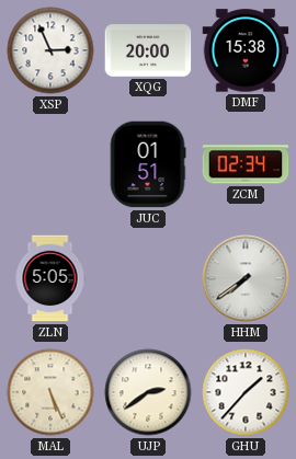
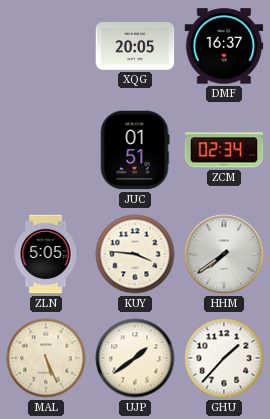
XSP: 2:56 -> none
XQG: 20:00 -> 20:05
DMF: 15:38 -> 16:37
KUY: none -> 3:46
UJP: 2:39 -> 1:39
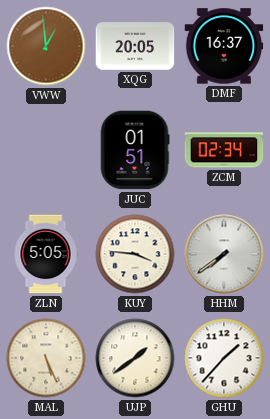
VWW: none -> 12:59
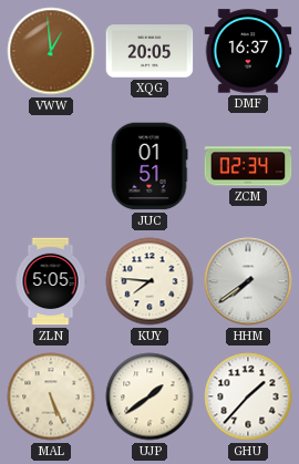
KUY: 3:46 -> 7:46
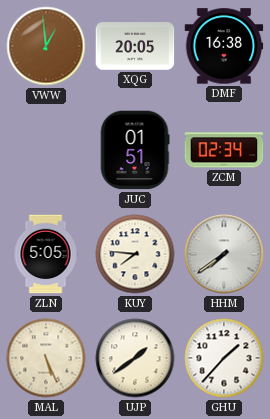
DMF: 16:37 -> 16:38
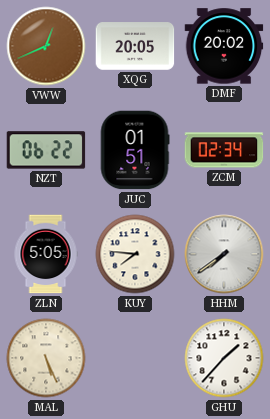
VWW: 12:59 -> 12:41
DMF: 16:38 -> 20:02
NZT: none -> 06:22
UJP: 1:39 -> none
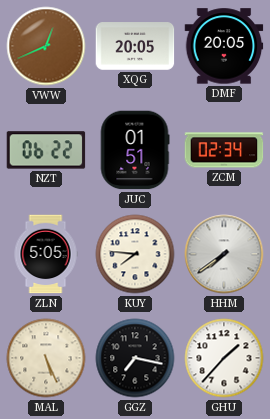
DMF: 20:02 -> 20:05
GGZ: none -> 7:17
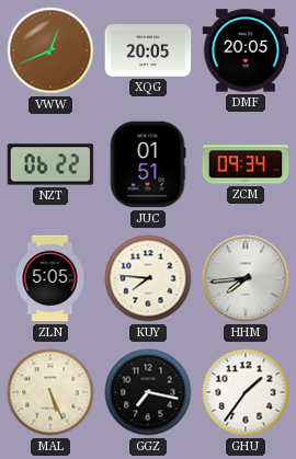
ZCM: 02:34 -> 09:34
HHM: 7:39 -> 7:44
GHU: 1:37 -> 1:36
